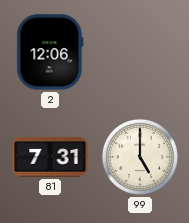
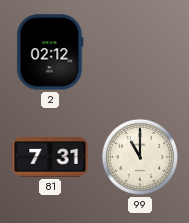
2: 12:06 -> 02:12
99: 5:00 -> 11:00
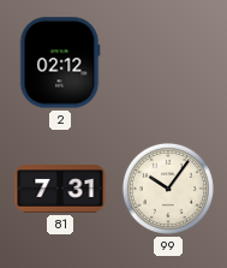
99: 11:00 -> 10:06
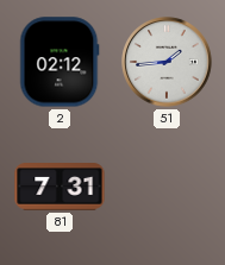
51: none -> 1:44
99: 10:06 -> none
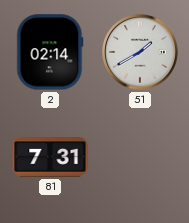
2: 02:12 -> 02:14
51: 1:44 -> 1:40
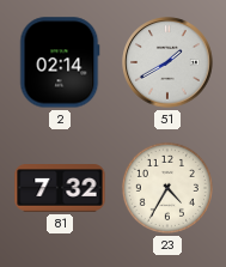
81: 7:31 -> 7:32
23: none -> 4:35
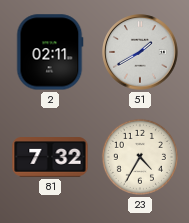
2: 02:14 -> 02:11
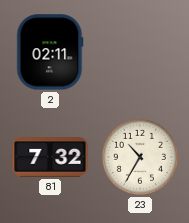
51: 1:40 -> none
23: 4:35 -> 10:35
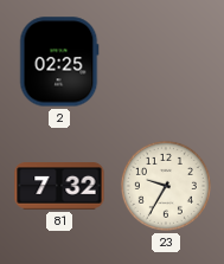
2: 02:11 -> 02:25
23: 10:35 -> 9:35
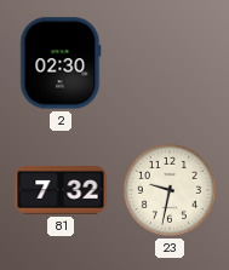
2: 02:25 -> 02:30
23: 9:35 -> 9:32
